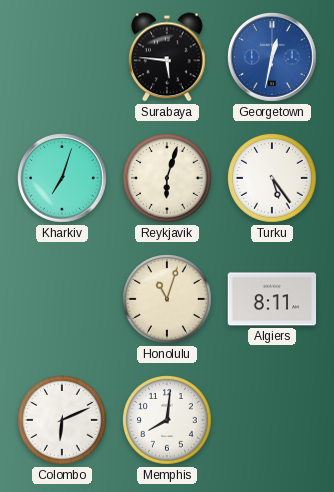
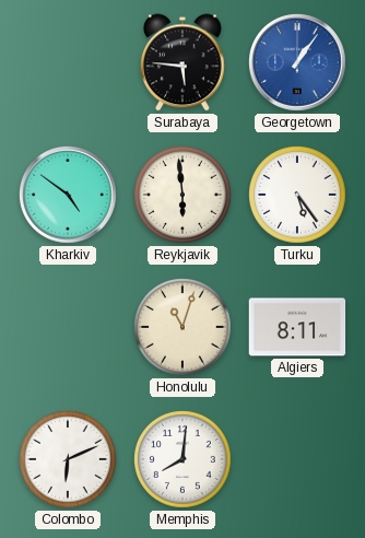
Georgetown: 12:32 -> 1:06
Kharkiv: 7:03 -> 4:51
Reykjavik: 6:03 -> 5:59
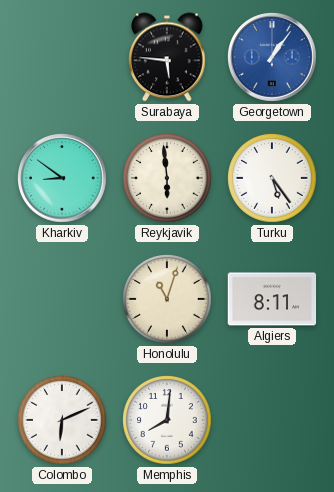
Kharkiv: 4:51 -> 8:51
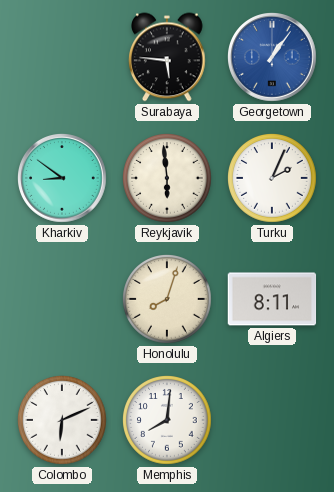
Turku: 5:24 -> 2:04
Honolulu: 11:03 -> 8:03
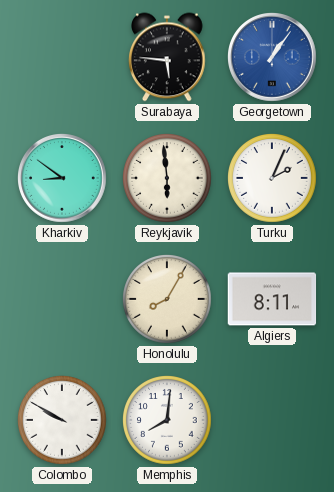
Honolulu: 8:03 -> 8:05
Colombo: 6:11 -> 9:50
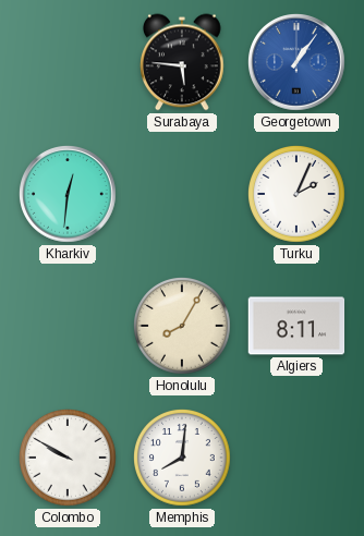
Kharkiv: 8:51 -> 12:31
Reykjavik: 5:59 -> none
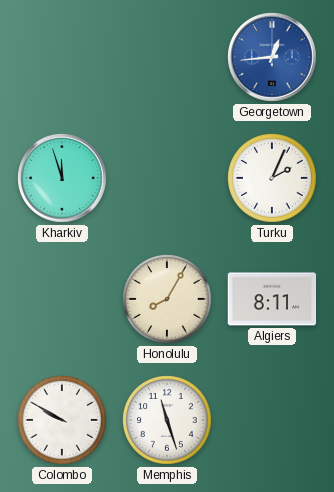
Surabaya: 5:46 -> none
Georgetown: 1:06 -> 12:44
Kharkiv: 12:31 -> 11:57
Memphis: 8:01 -> 11:27
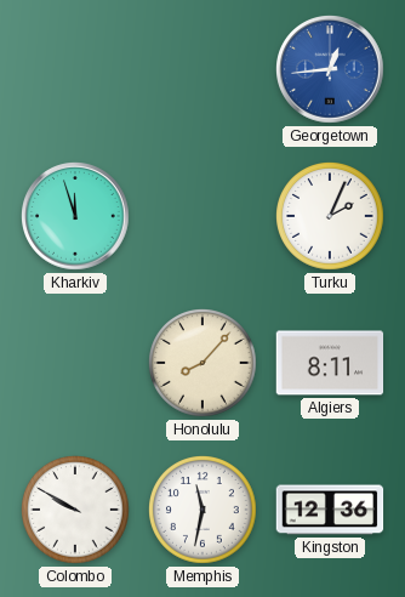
Honolulu: 8:05 -> 8:07
Memphis: 11:27 -> 11:32
Kingston: none -> 12:36
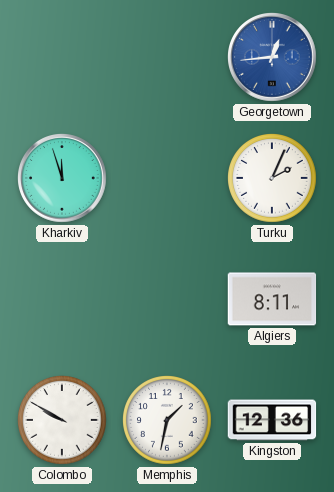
Honolulu: 8:07 -> none
Memphis: 11:32 -> 1:32
